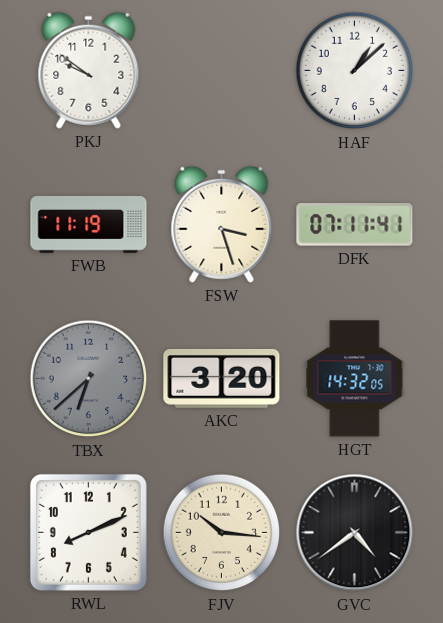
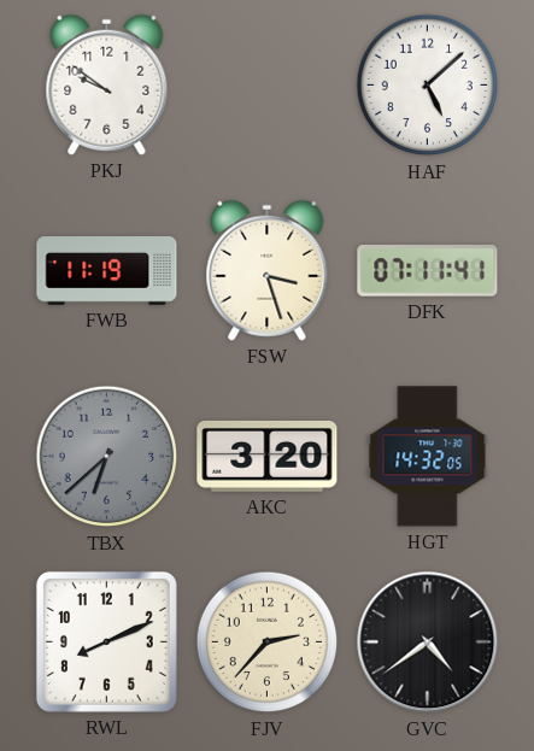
HAF: 1:08 -> 5:08
FJV: 10:16 -> 2:37
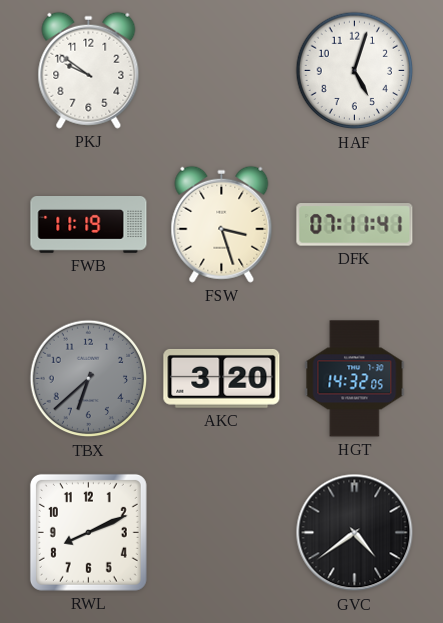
HAF: 5:08 -> 5:03
FJV: 2:37 -> none
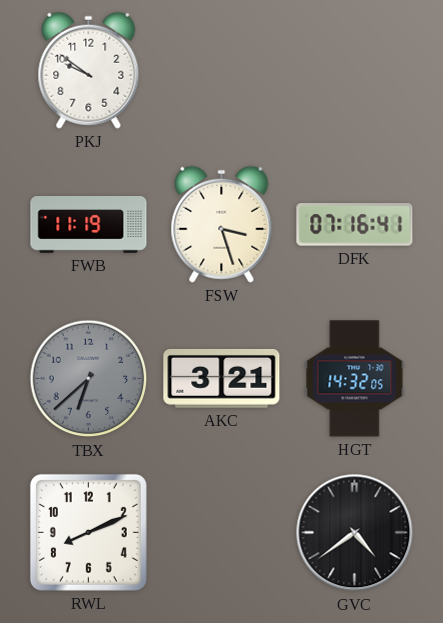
HAF: 5:03 -> none
DFK: 07:11 -> 07:16
AKC: 3:20 -> 3:21
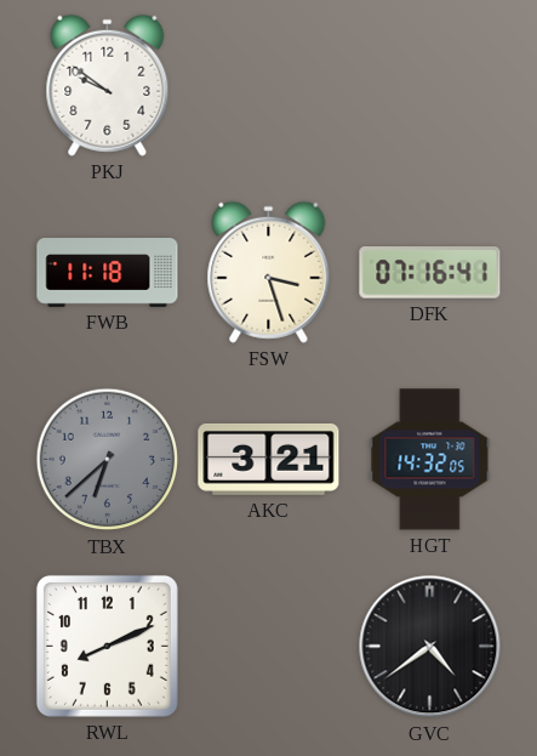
FWB: 11:19 -> 11:18
